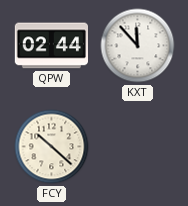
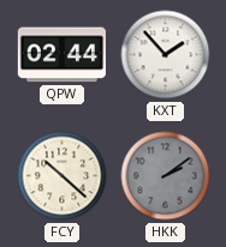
KXT: 11:53 -> 1:53
HKK: none -> 2:09
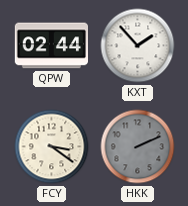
FCY: 10:22 -> 3:21
HKK: 2:09 -> 2:11
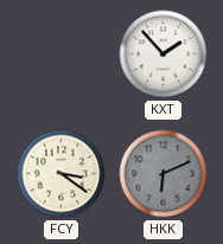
QPW: 02:44 -> none
HKK: 2:11 -> 6:11
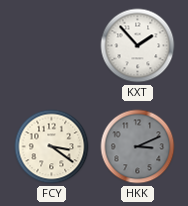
HKK: 6:11 -> 3:11
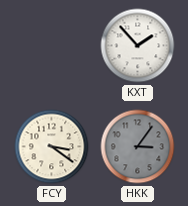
HKK: 3:11 -> 3:06
